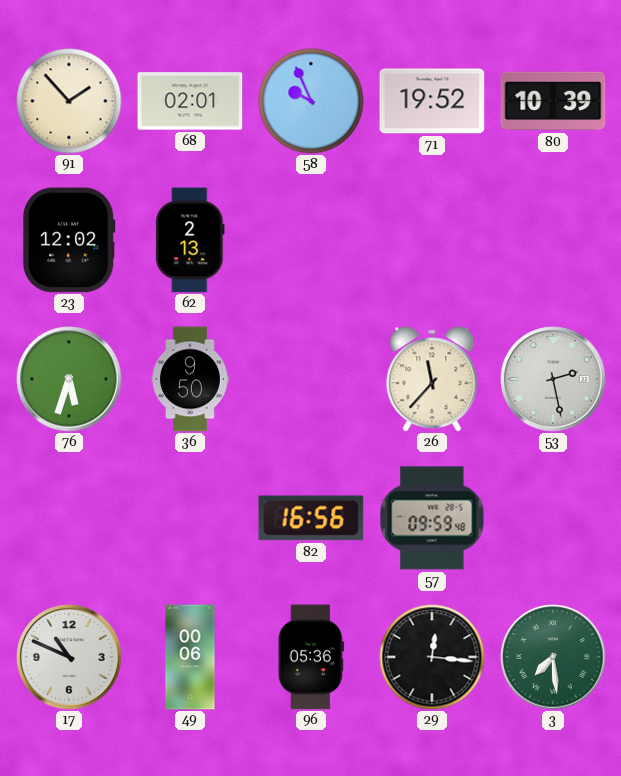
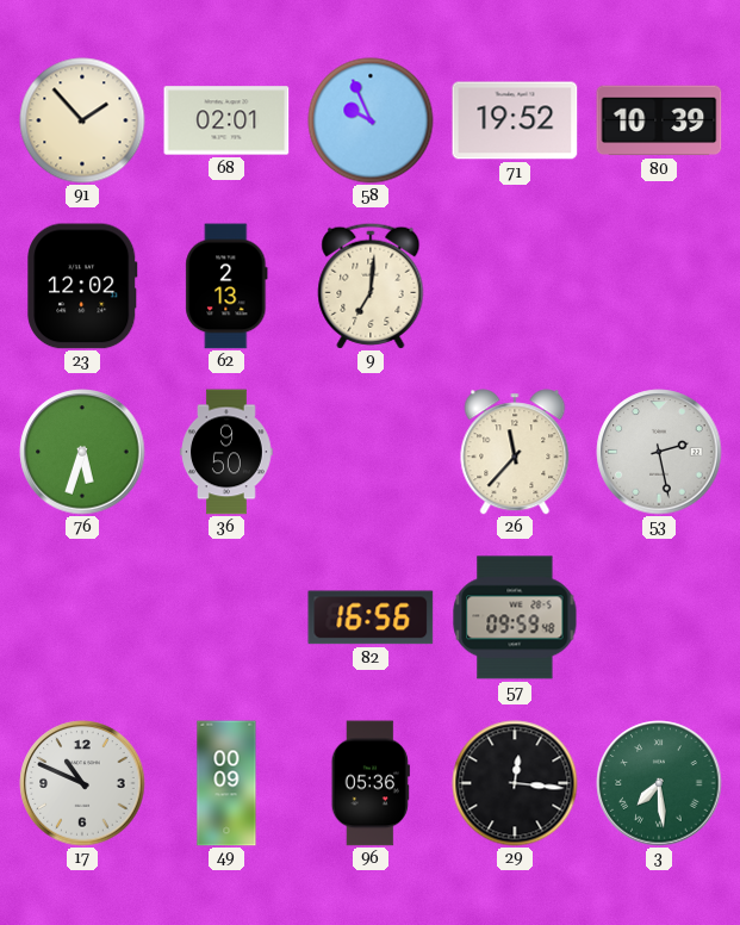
9: none -> 7:01
49: 00:06 -> 00:09
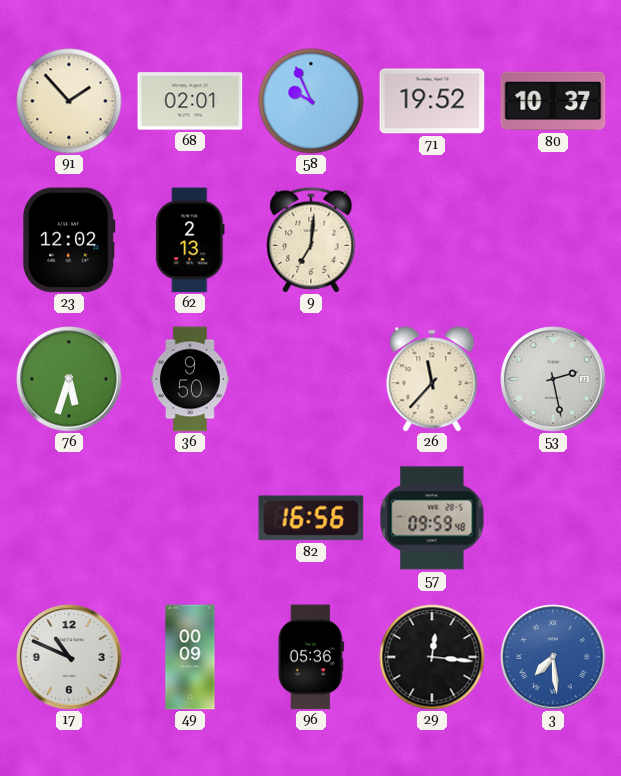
80: 10:39 -> 10:37
3 dial: green -> blue
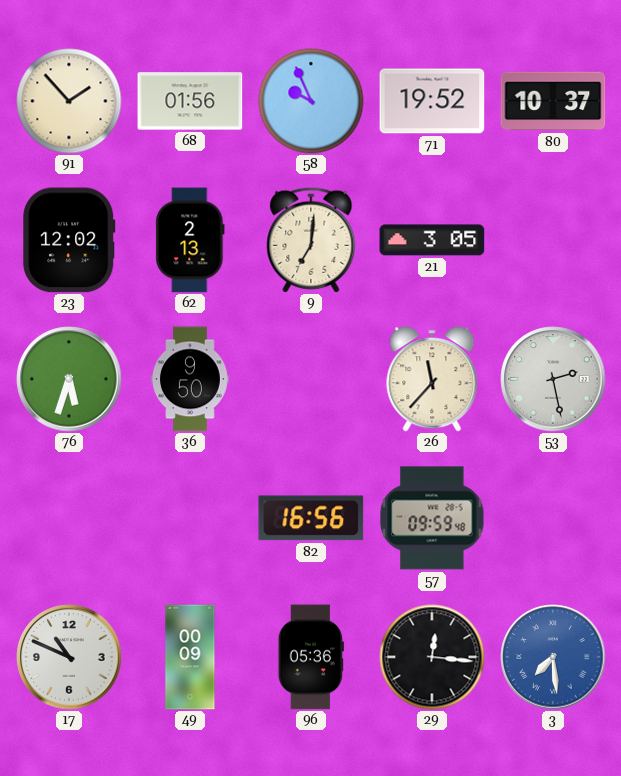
68: 02:01 -> 01:56
21: none -> 3:05
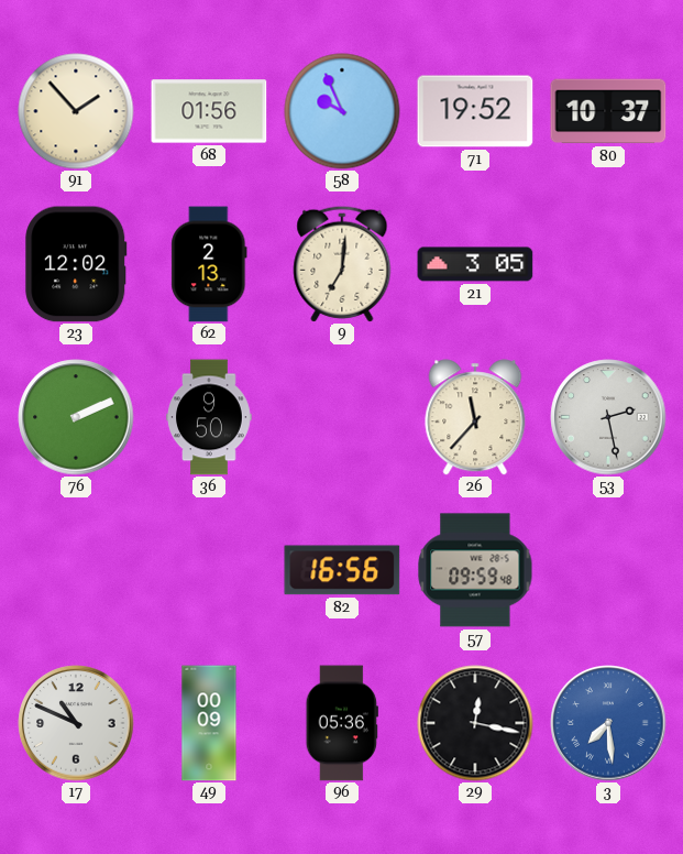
76: 5:33 -> 2:11
29: 12:16 -> 12:17
